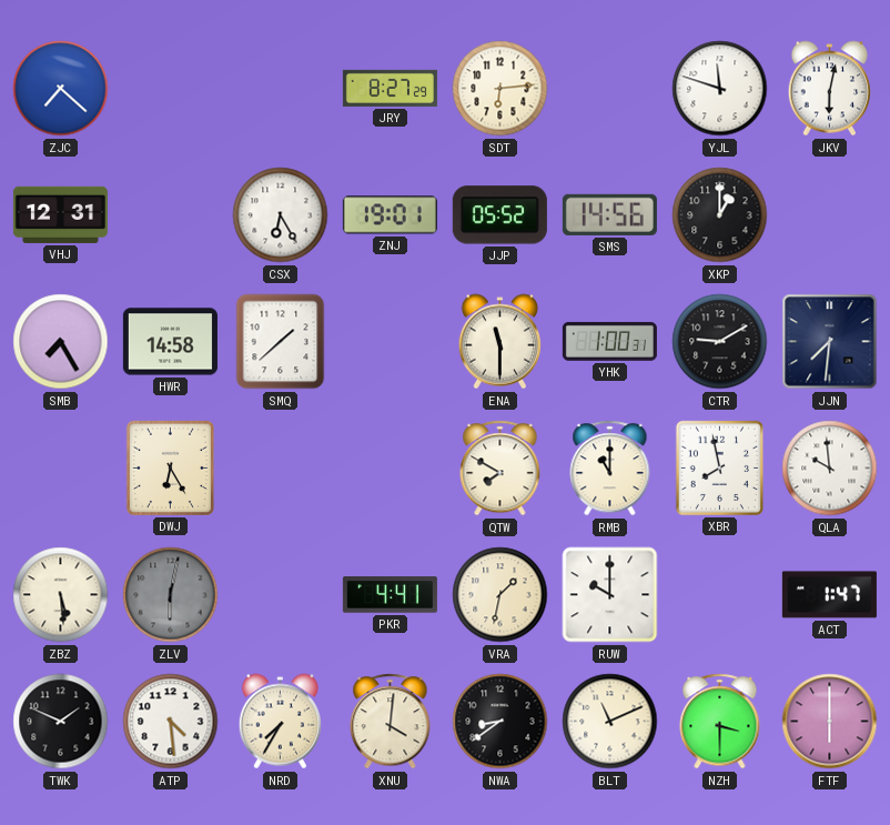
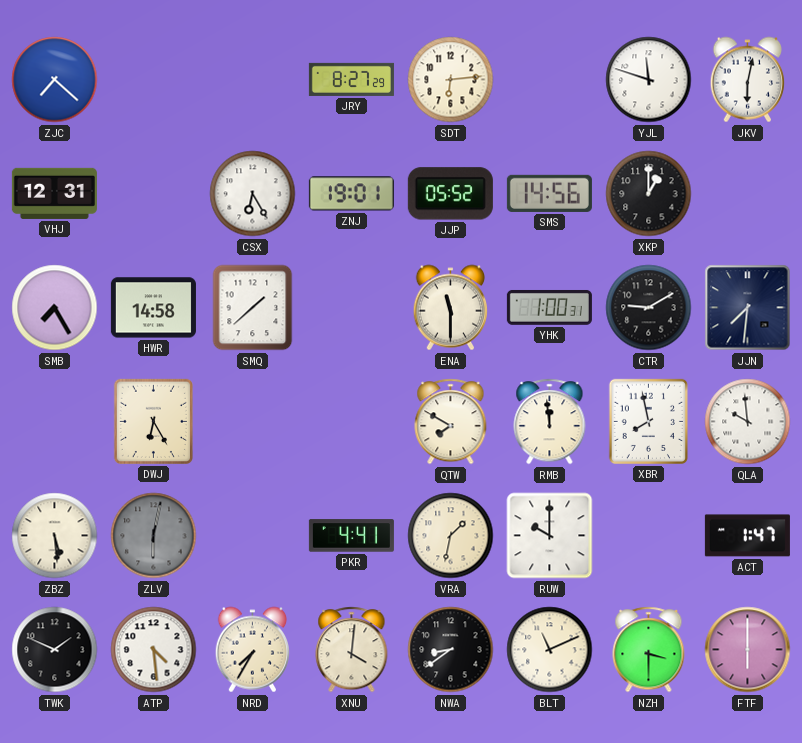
RMB: 11:00 -> 11:59
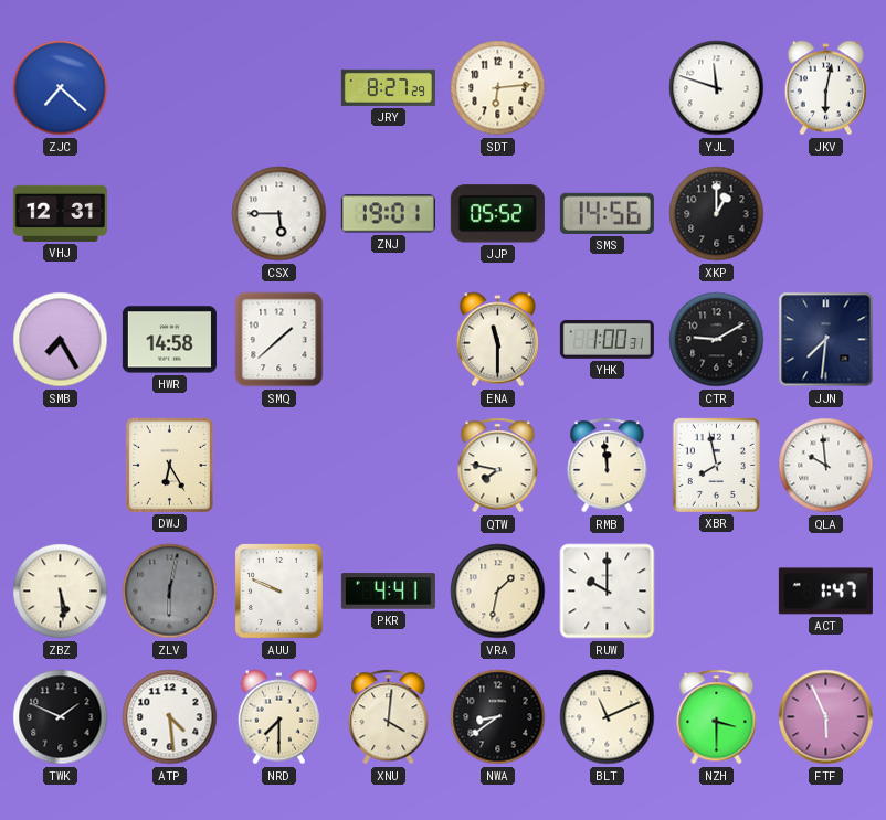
CSX: 6:25 -> 5:45
QTW: 7:50 -> 7:47
AUU: none -> 9:49
NRD: 7:35 -> 7:30
FTF: 6:00 -> 5:56
